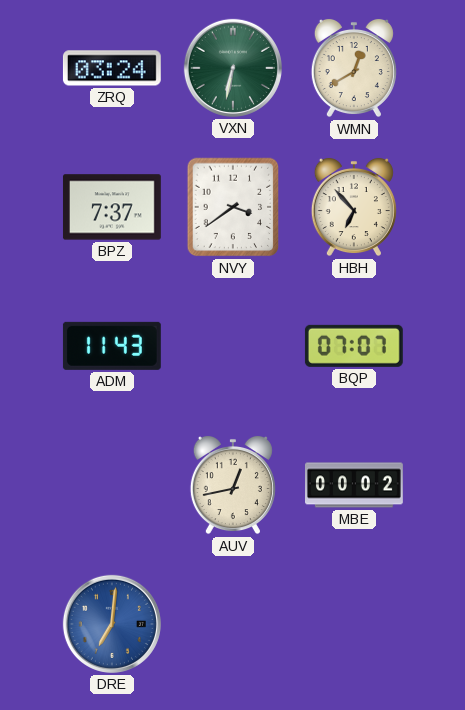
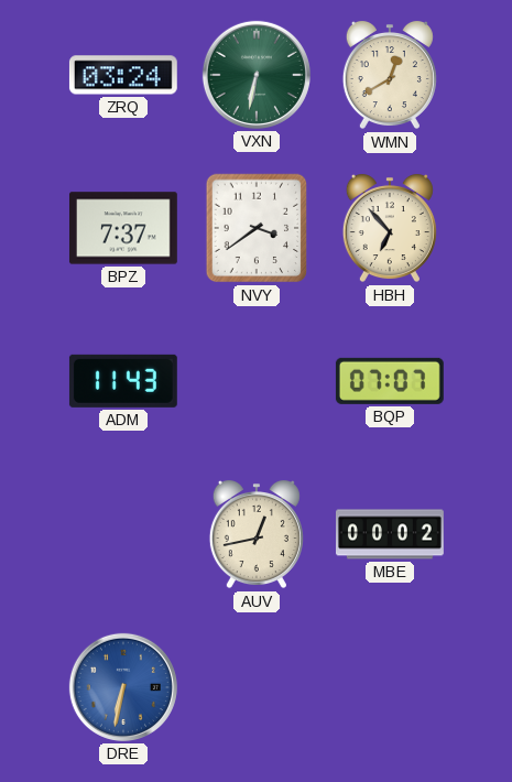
DRE: 7:01 -> 6:32
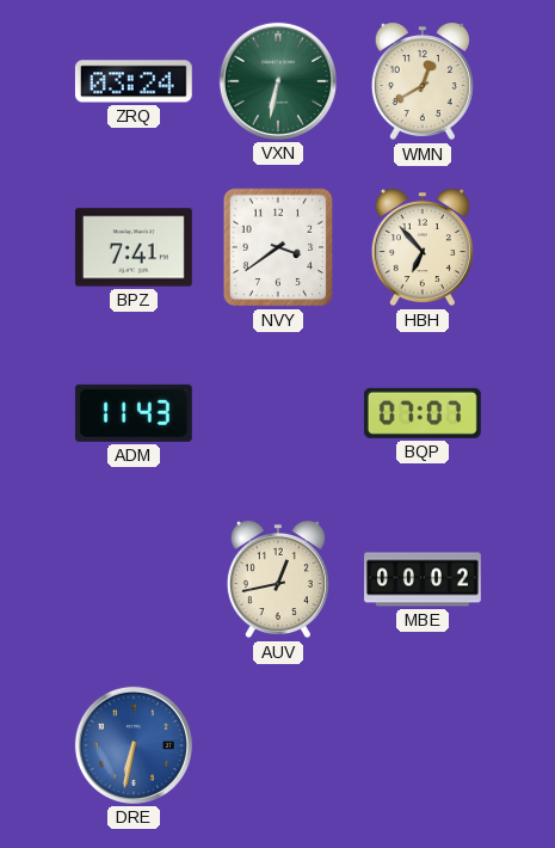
BPZ: 7:37 -> 7:41
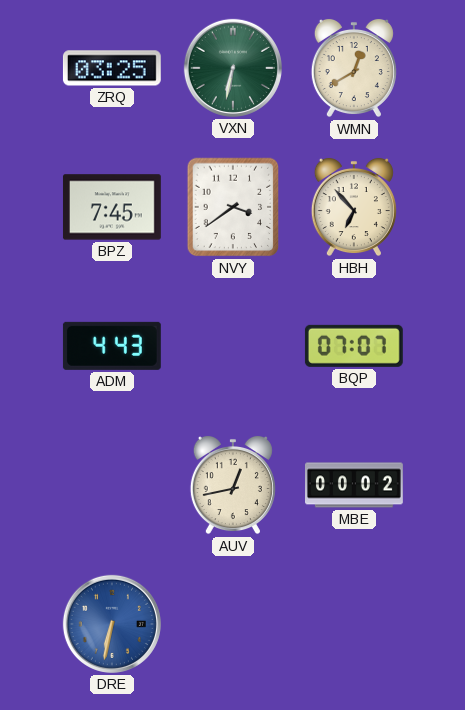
ZRQ: 03:24 -> 03:25
BPZ: 7:41 -> 7:45
ADM: 11:43 -> 4:43
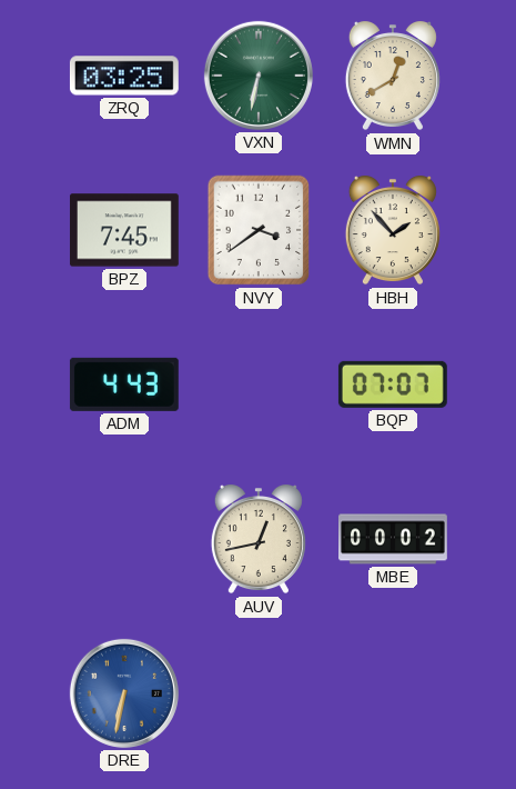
HBH: 6:53 -> 1:53
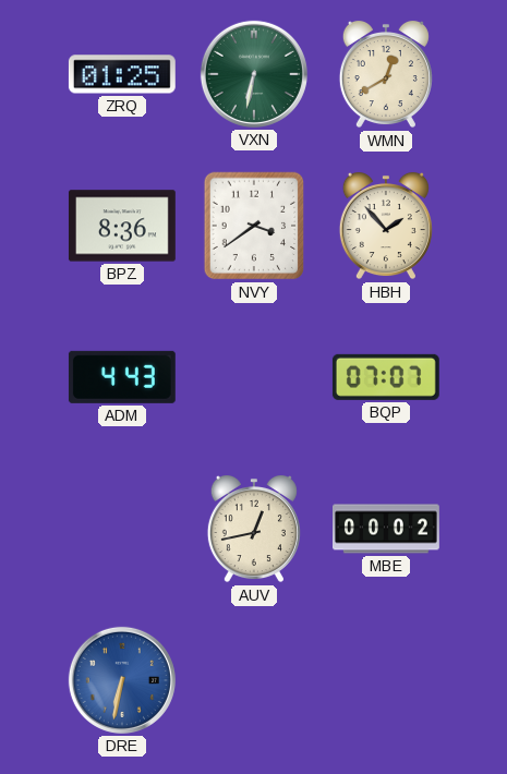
ZRQ: 03:25 -> 01:25
BPZ: 7:45 -> 8:36
